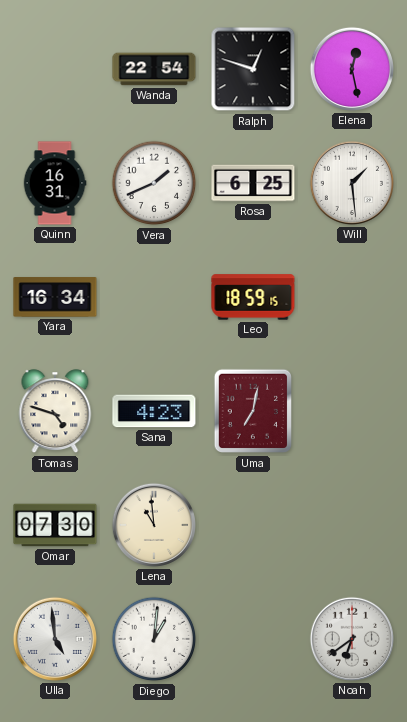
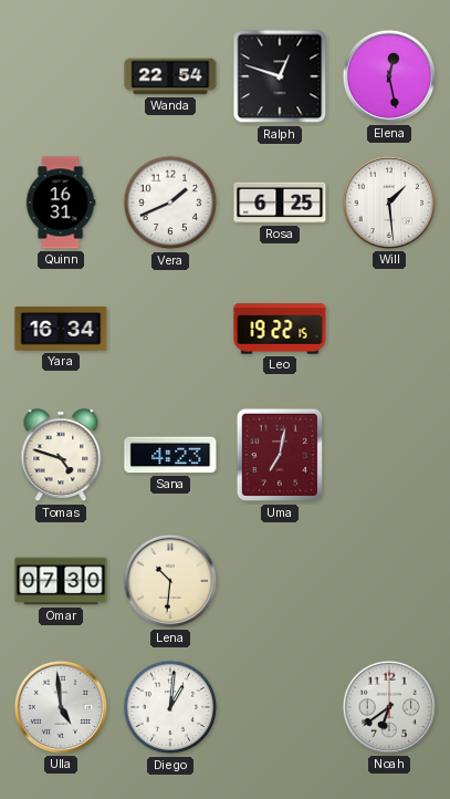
Leo: 18:59 -> 19:22
Lena: 10:59 -> 10:31
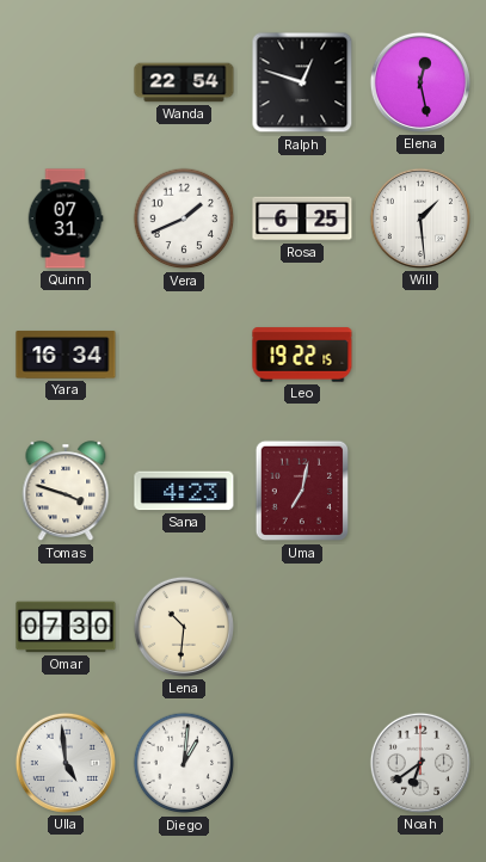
Quinn: 16:31 -> 07:31
Tomas: 4:48 -> 3:48
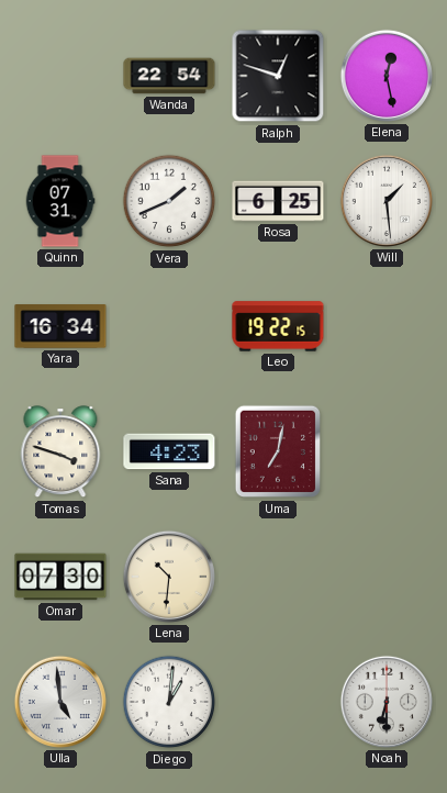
Noah: 6:39 -> 6:30
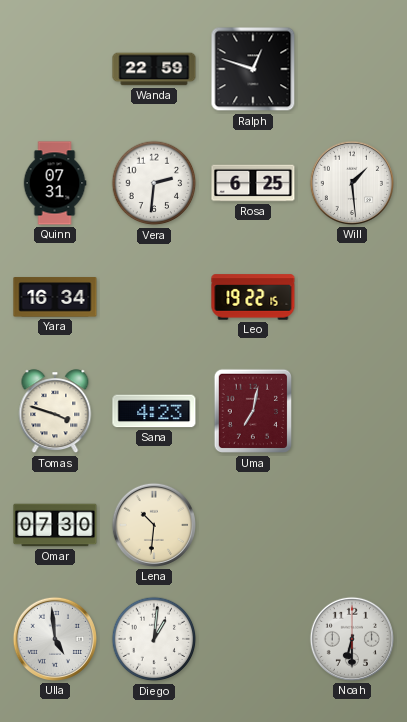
Wanda: 22:54 -> 22:59
Elena: 12:28 -> none
Vera: 1:41 -> 2:31
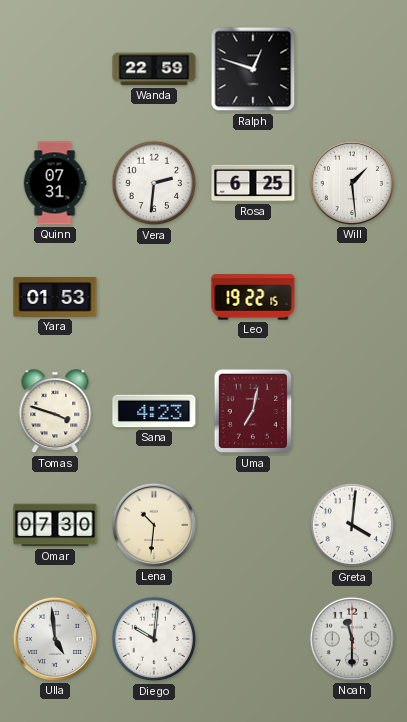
Yara: 16:34 -> 01:53
Greta: none -> 4:01
Diego: 1:01 -> 10:01
Noah: 6:30 -> 11:30
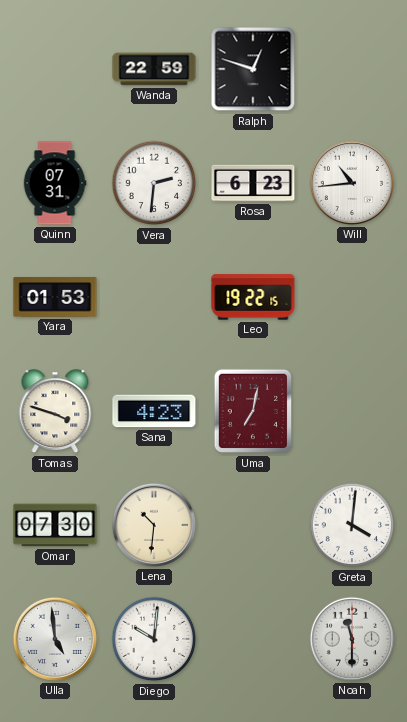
Rosa: 6:25 -> 6:23
Will: 1:29 -> 10:44
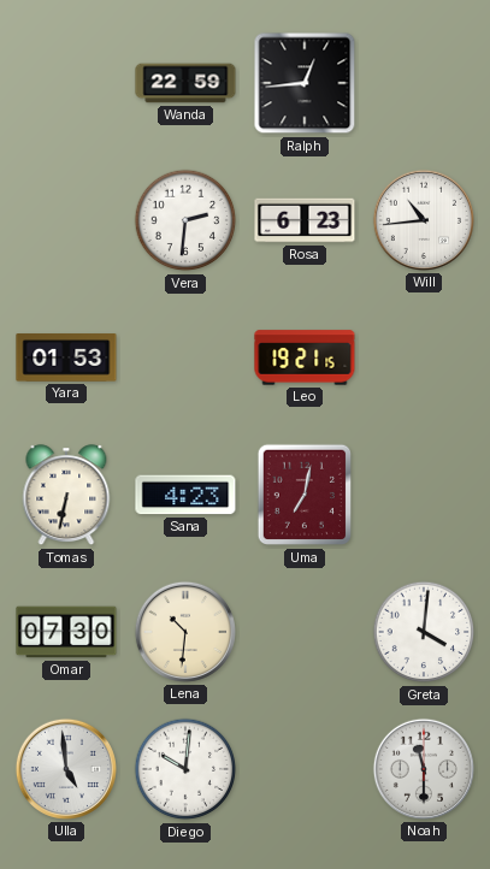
Ralph: 12:48 -> 12:44
Quinn: 07:31 -> none
Leo: 19:22 -> 19:21
Tomas: 3:48 -> 6:32
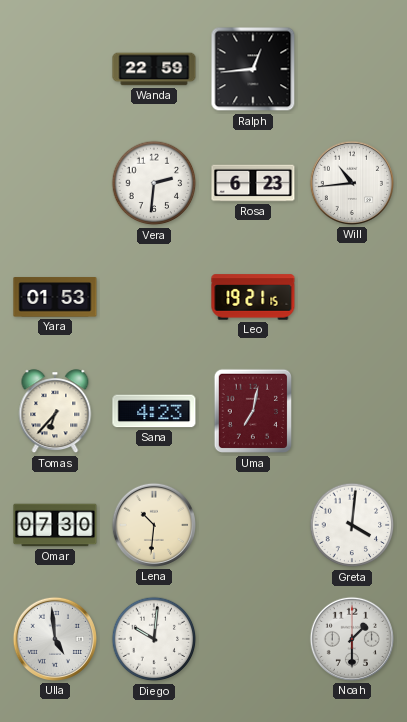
Tomas: 6:32 -> 6:37
Noah: 11:30 -> 1:30
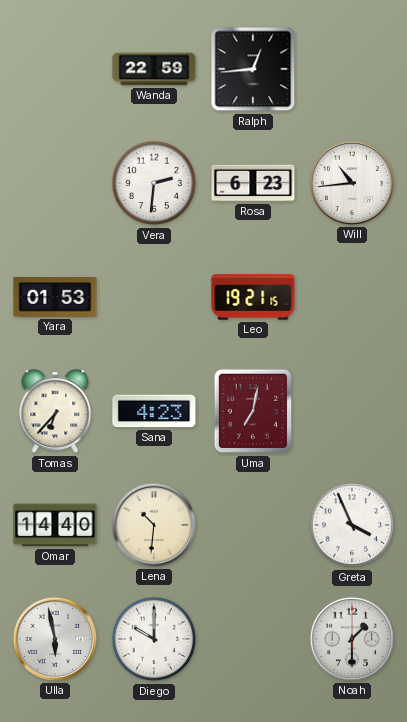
Omar: 07:30 -> 14:40
Greta: 4:01 -> 3:56
Ulla: 4:59 -> 5:58
Diego: 10:01 -> 10:00
